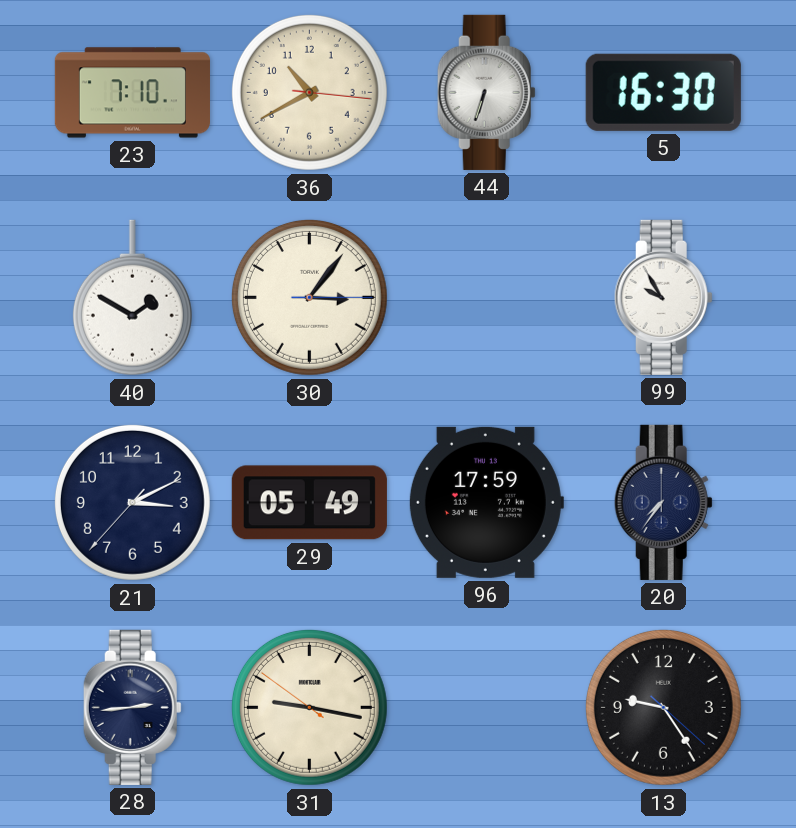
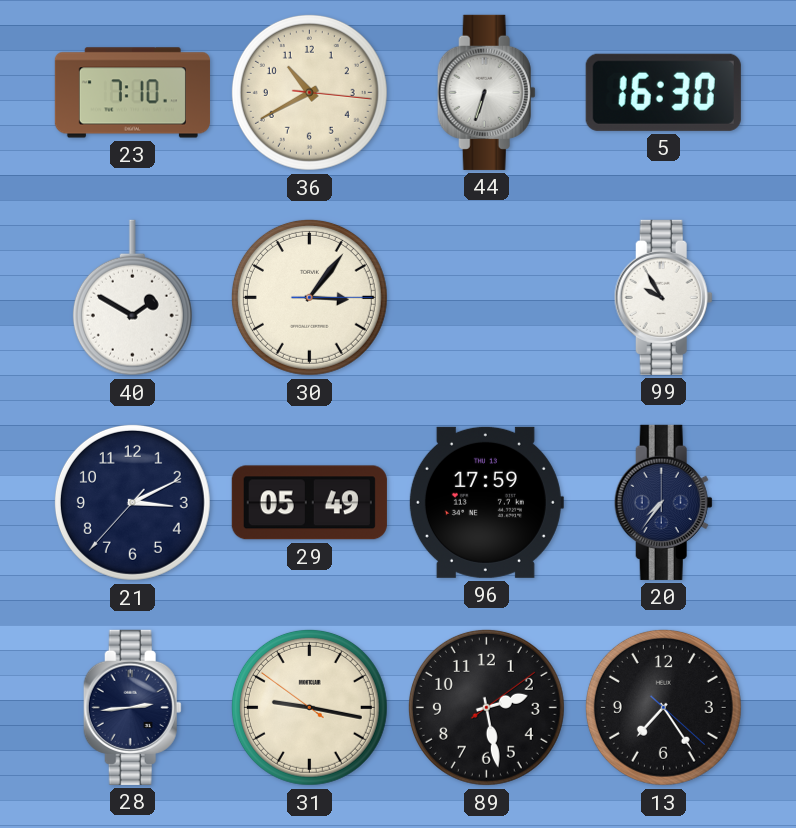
89: none -> 2:28
13: 9:24 -> 7:24
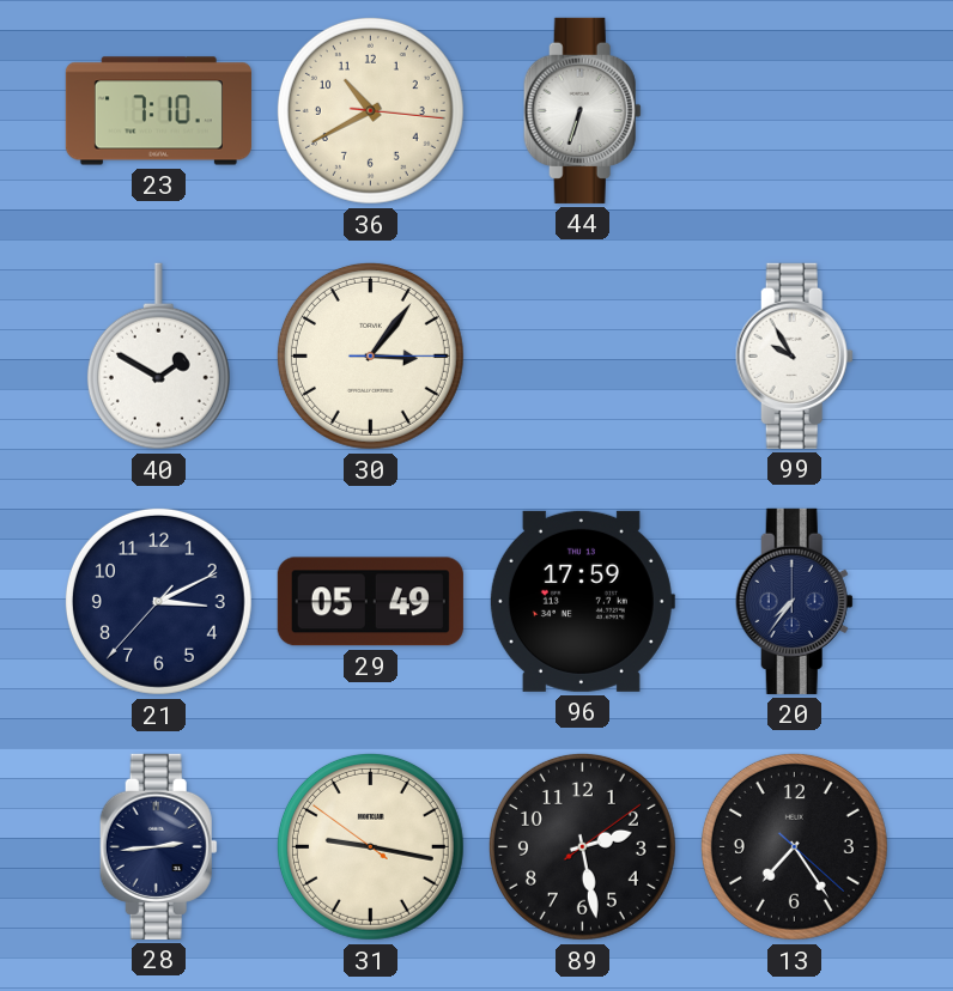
5: 16:30 -> none
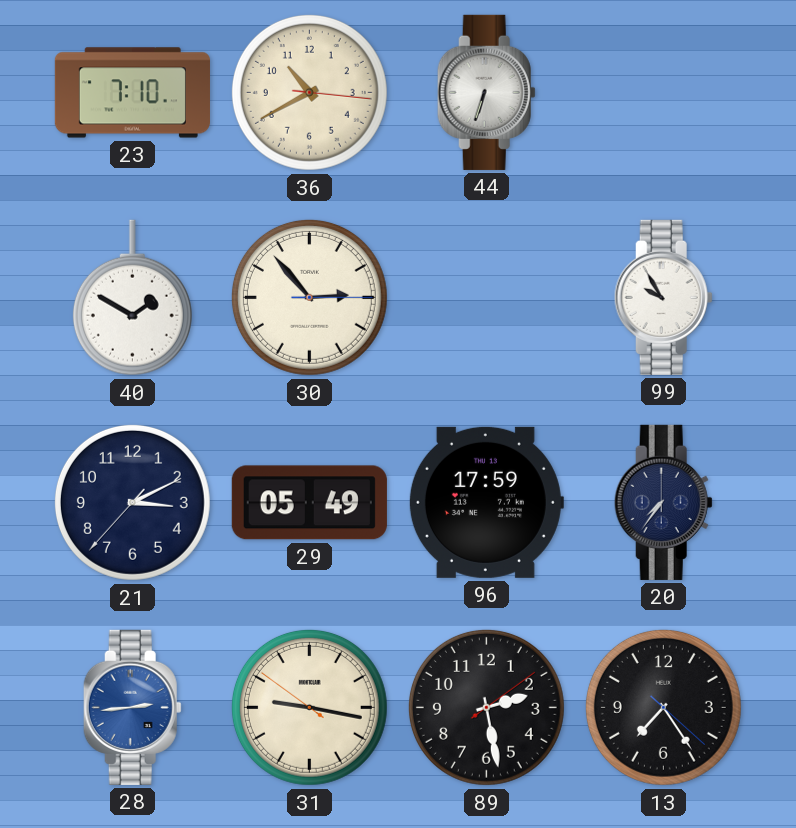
30: 3:06 -> 2:53
28 dial: navy -> blue
